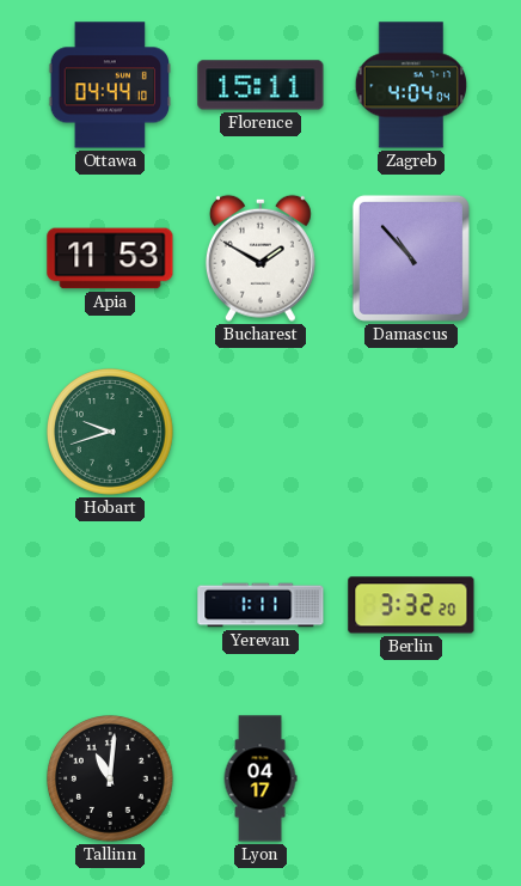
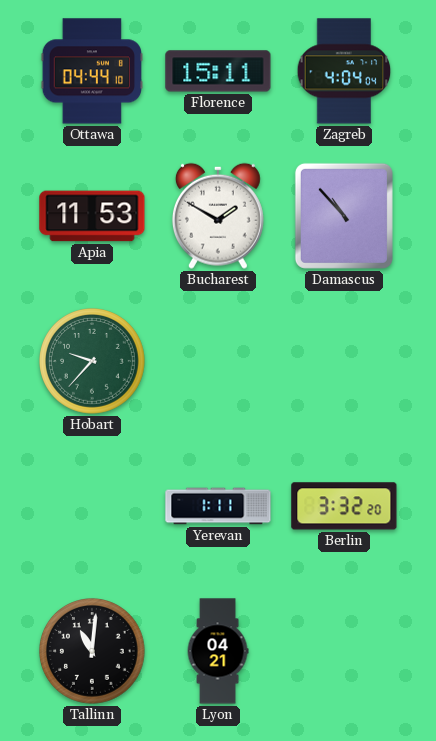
Hobart: 9:42 -> 9:37
Lyon: 04:17 -> 04:21
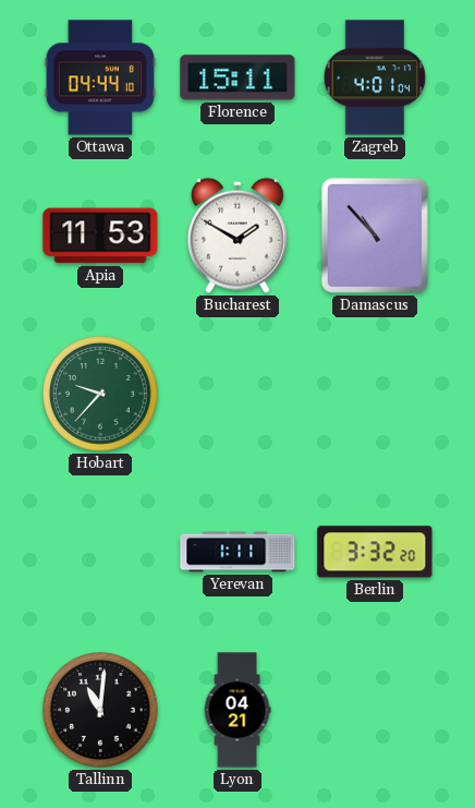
Zagreb: 4:04 -> 4:01
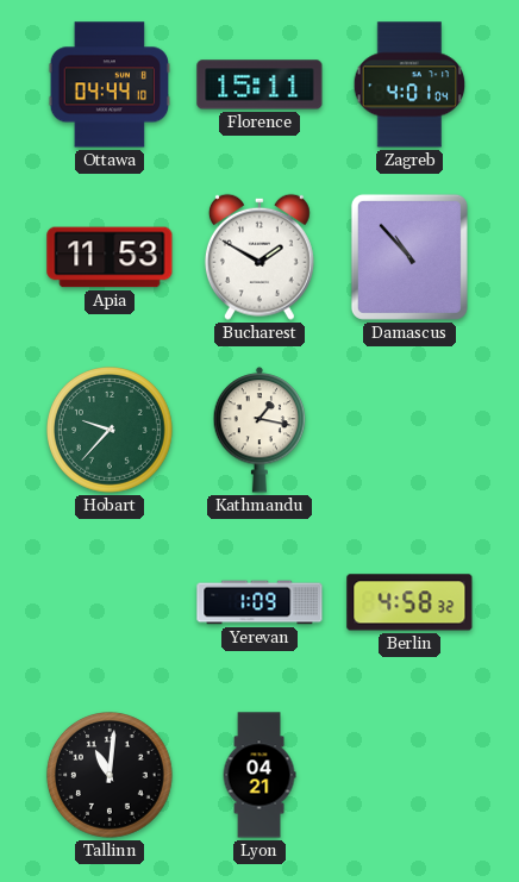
Kathmandu: none -> 1:17
Yerevan: 1:11 -> 1:09
Berlin: 3:32 -> 4:58
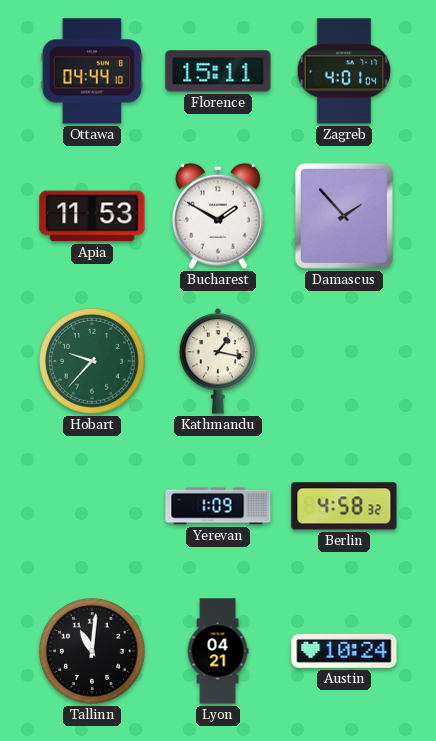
Damascus: 10:53 -> 1:53
Austin: none -> 10:24
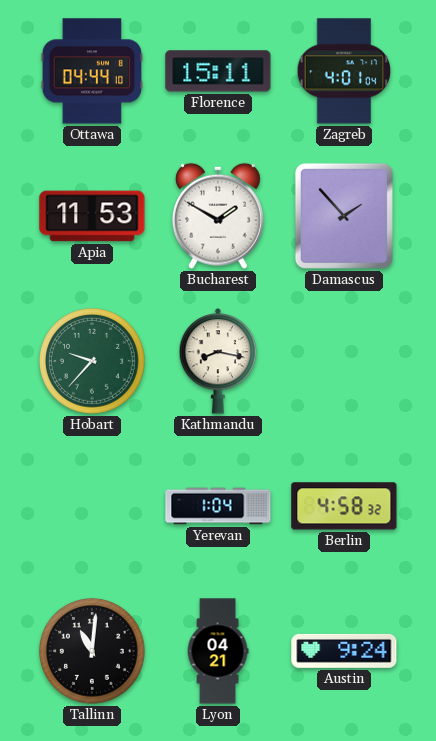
Kathmandu: 1:17 -> 8:17
Yerevan: 1:09 -> 1:04
Austin: 10:24 -> 9:24
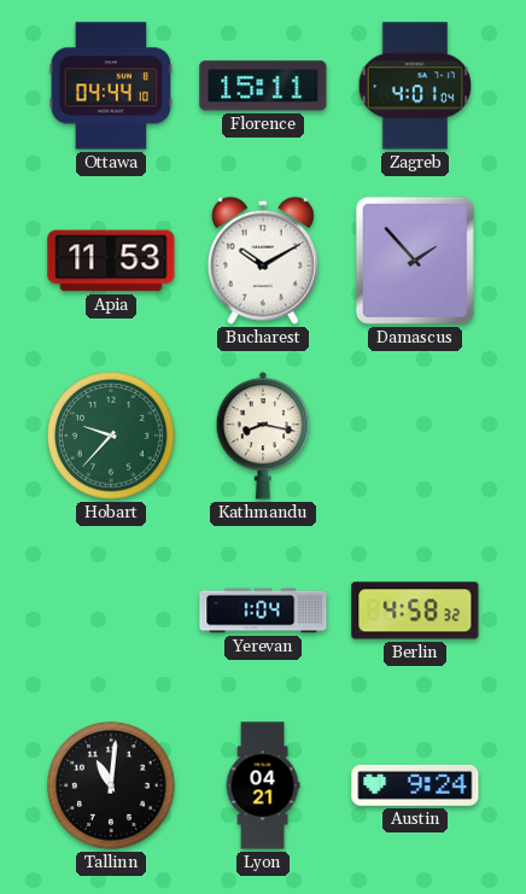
Bucharest: 1:50 -> 10:10
